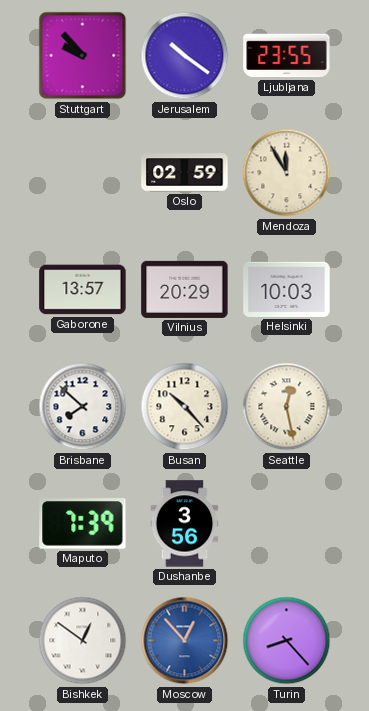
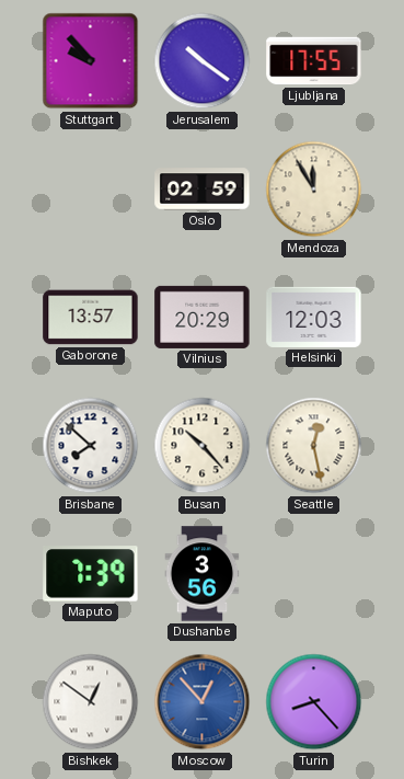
Ljubljana: 23:55 -> 17:55
Helsinki: 10:03 -> 12:03
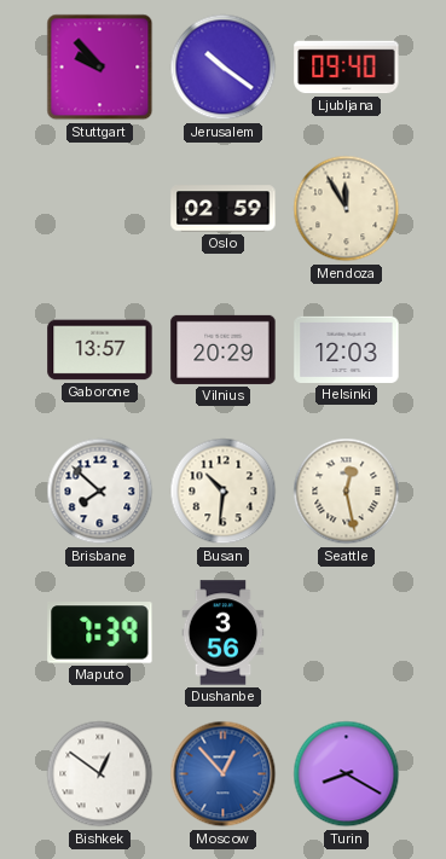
Ljubljana: 17:55 -> 09:40
Busan: 10:23 -> 10:31
Turin: 8:23 -> 8:20
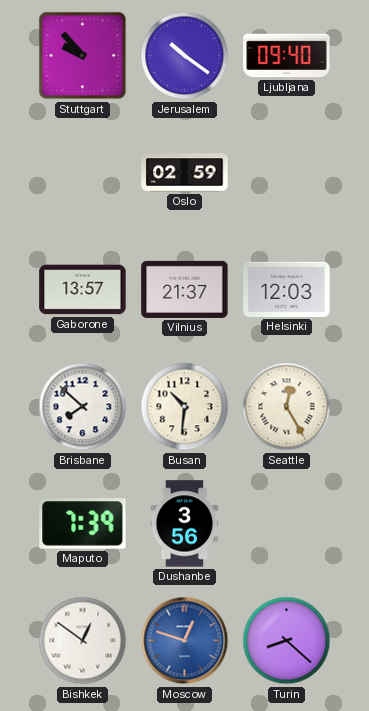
Mendoza: 11:55 -> none
Vilnius: 20:29 -> 21:37
Seattle: 12:28 -> 12:25
Moscow: 12:53 -> 12:48
Turin: 8:20 -> 8:22
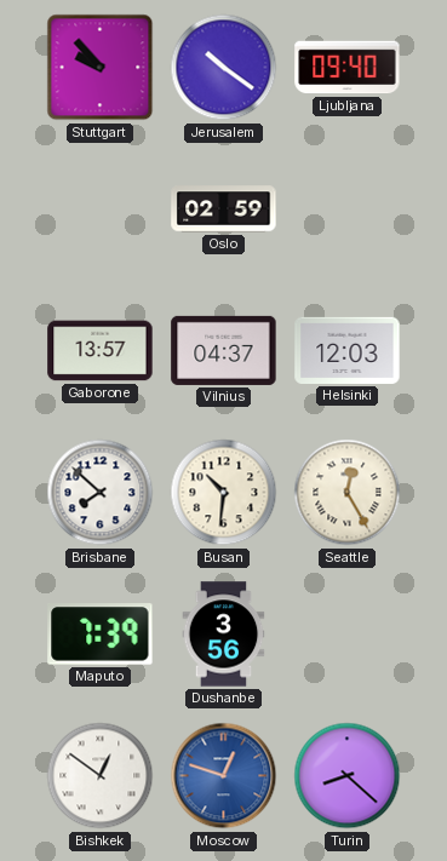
Vilnius: 21:37 -> 04:37
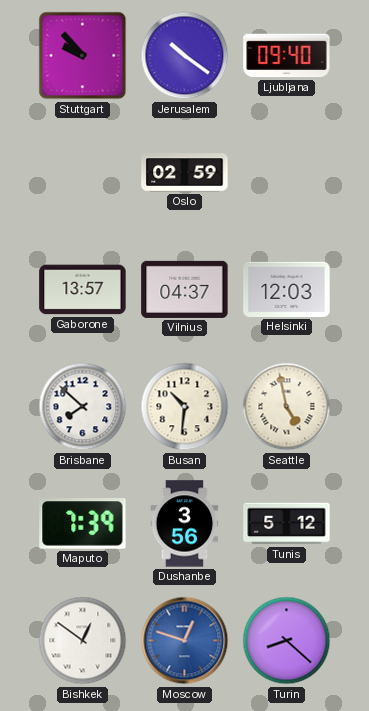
Seattle: 12:25 -> 4:58
Tunis: none -> 5:12
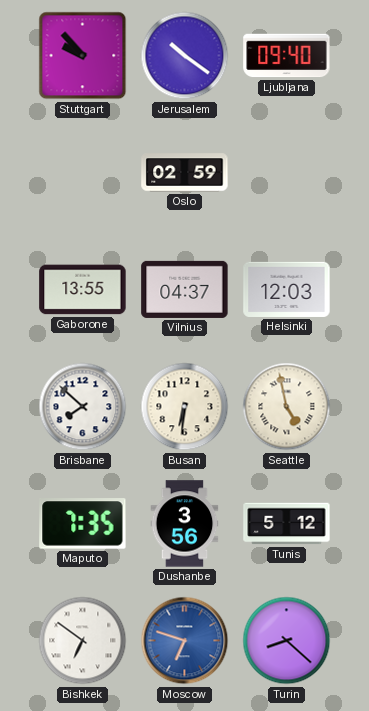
Gaborone: 13:57 -> 13:55
Busan: 10:31 -> 6:31
Maputo: 7:39 -> 7:35
Bishkek: 12:51 -> 6:51
Moscow: 12:48 -> 6:48
